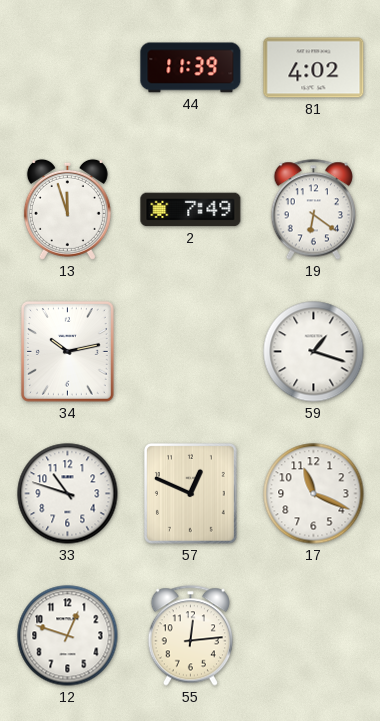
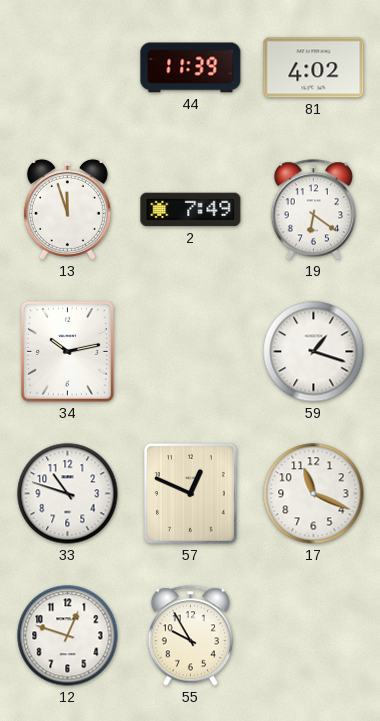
55: 12:14 -> 9:55
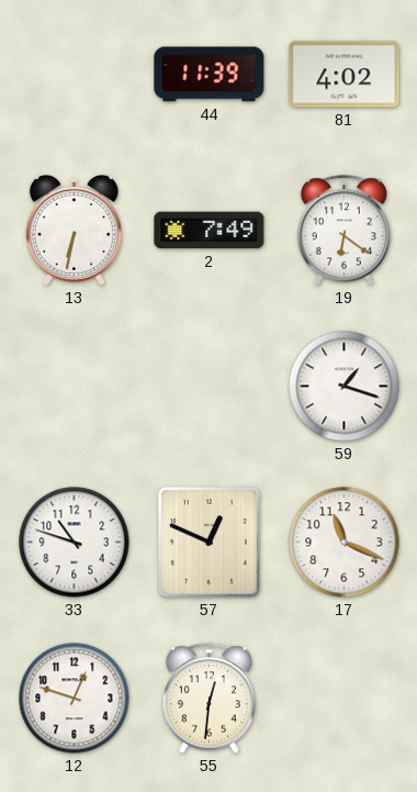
13: 11:57 -> 6:32
34: 10:13 -> none
55: 9:55 -> 12:31
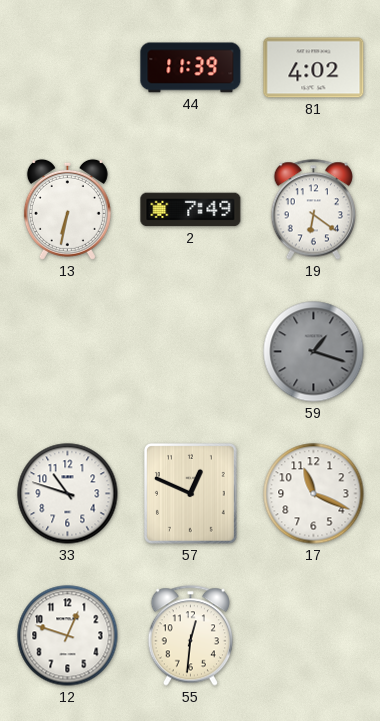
59 dial: white -> grey
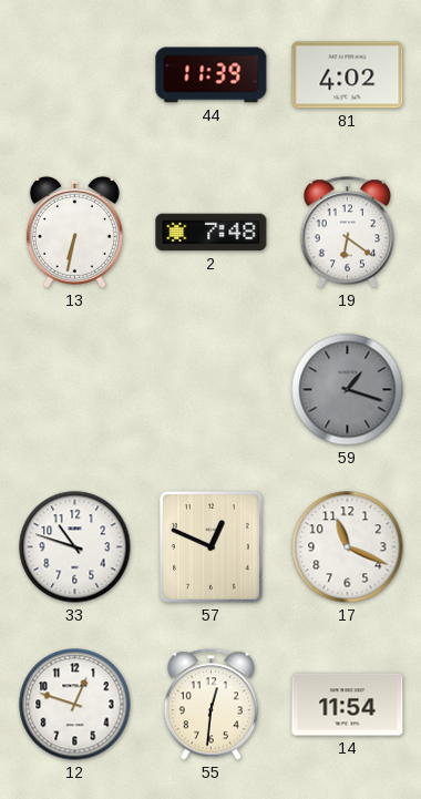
2: 7:49 -> 7:48
14: none -> 11:54
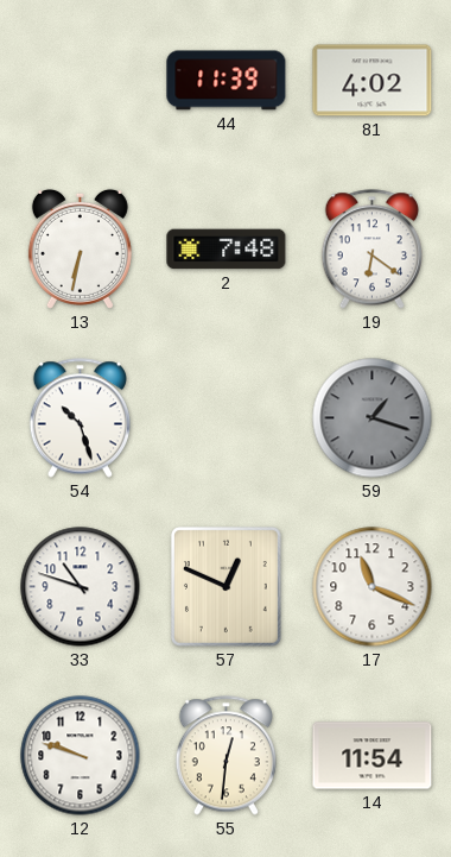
54: none -> 10:27
12: 12:48 -> 9:48
